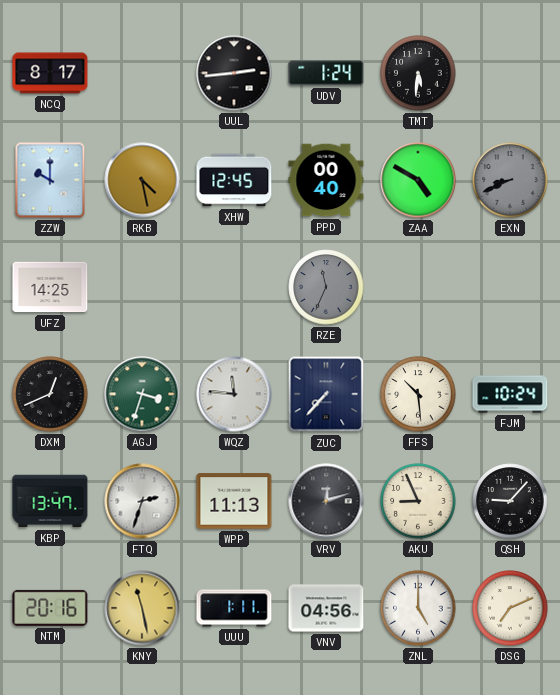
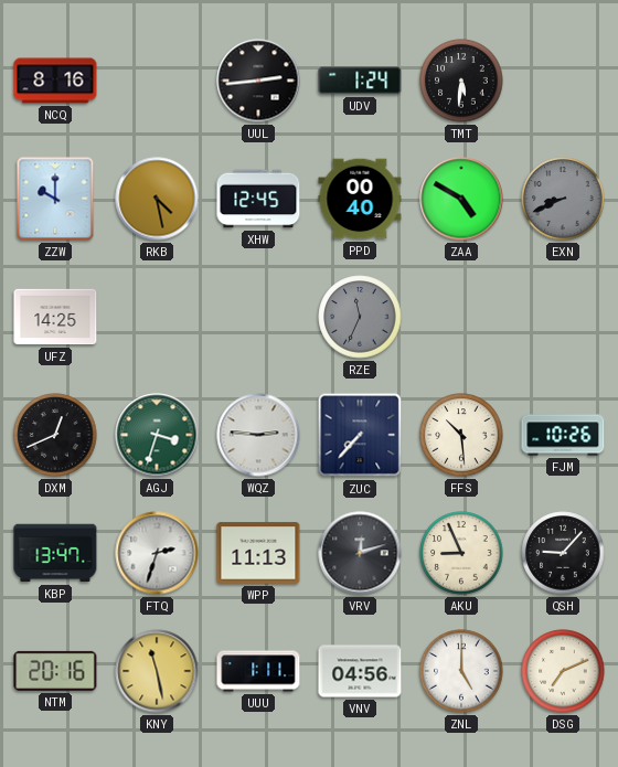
NCQ: 8:17 -> 8:16
WQZ: 11:46 -> 2:46
FJM: 10:24 -> 10:26
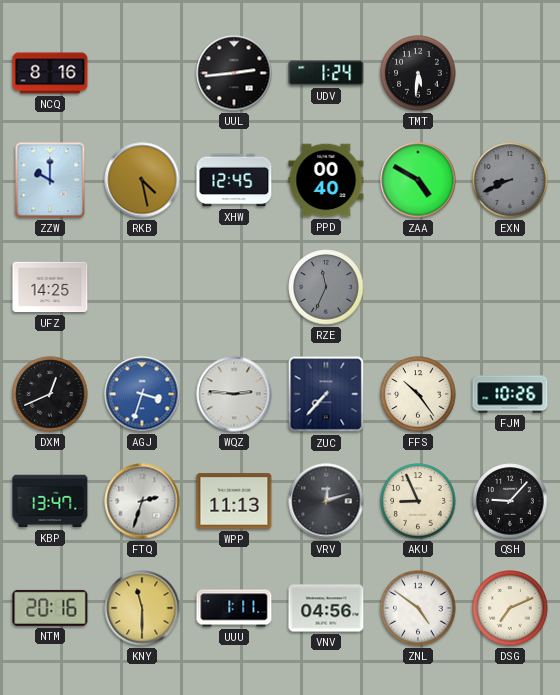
AGJ dial: green -> blue
FFS: 10:29 -> 10:24
KNY: 11:28 -> 11:30
ZNL: 5:00 -> 4:51
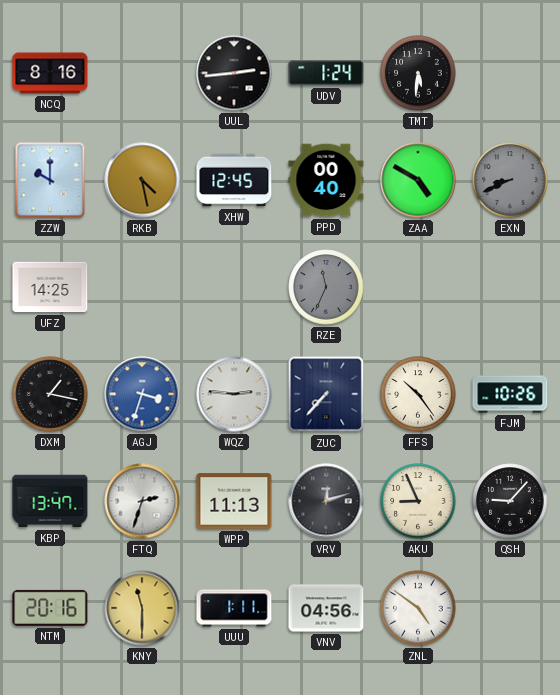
DXM: 12:41 -> 1:17
DSG: 7:11 -> none
